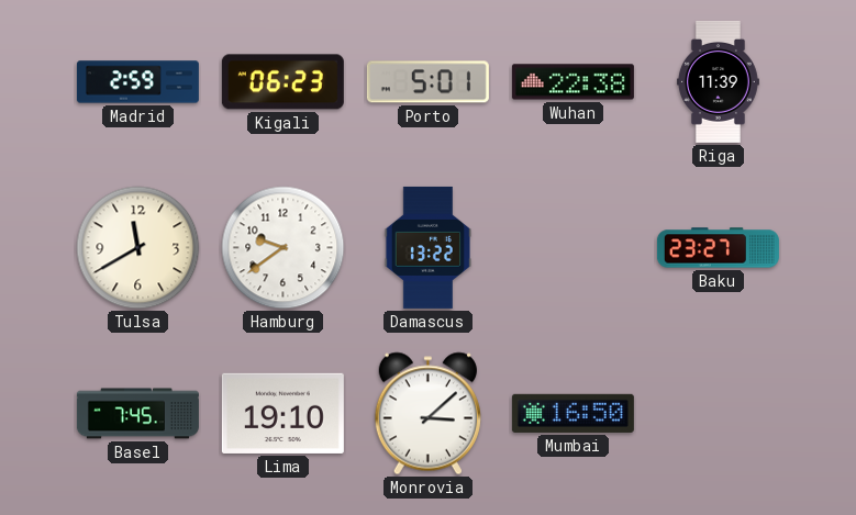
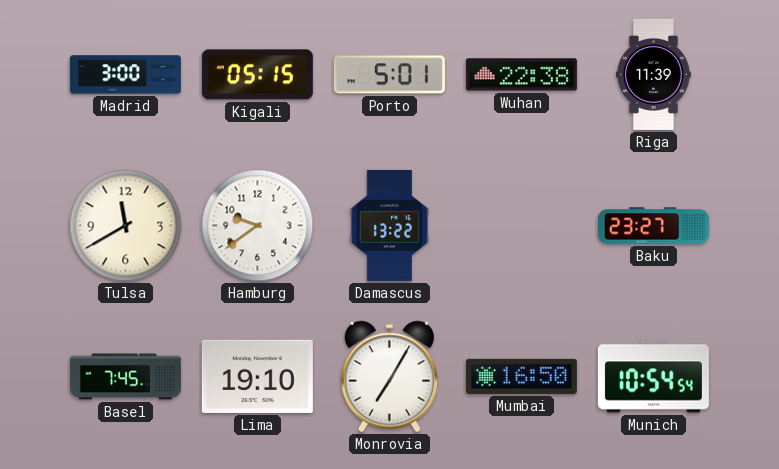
Madrid: 2:59 -> 3:00
Kigali: 06:23 -> 05:15
Monrovia: 3:08 -> 7:05
Munich: none -> 10:54
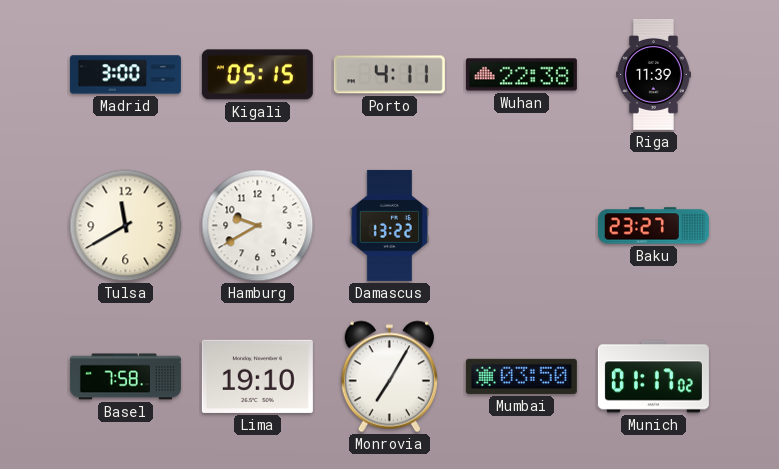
Porto: 5:01 -> 4:11
Hamburg: 9:39 -> 9:40
Basel: 7:45 -> 7:58
Mumbai: 16:50 -> 03:50
Munich: 10:54 -> 01:17
